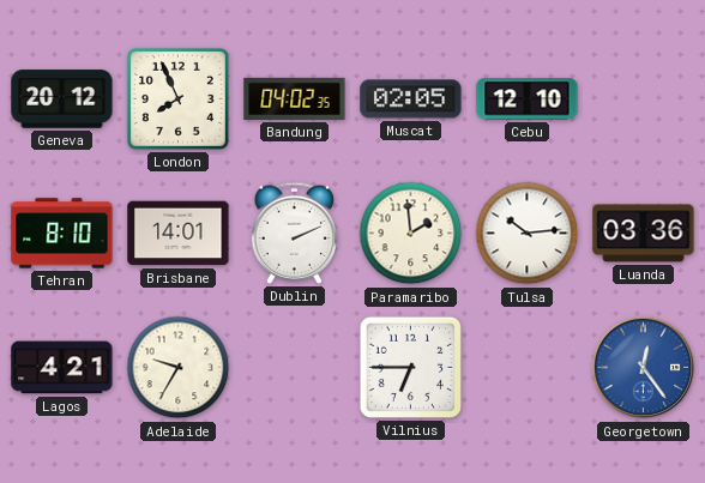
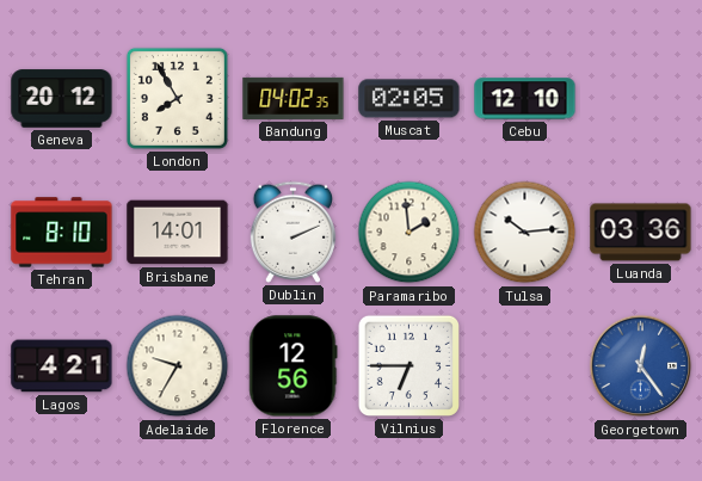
London: 7:56 -> 7:55
Florence: none -> 12:56
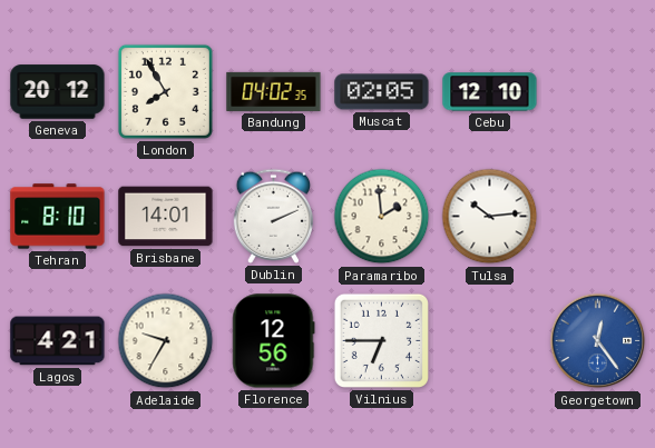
Luanda: 03:36 -> none
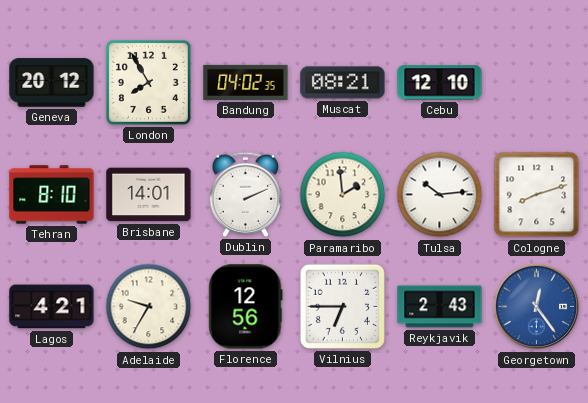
Muscat: 02:05 -> 08:21
Cologne: none -> 8:12
Reykjavik: none -> 2:43
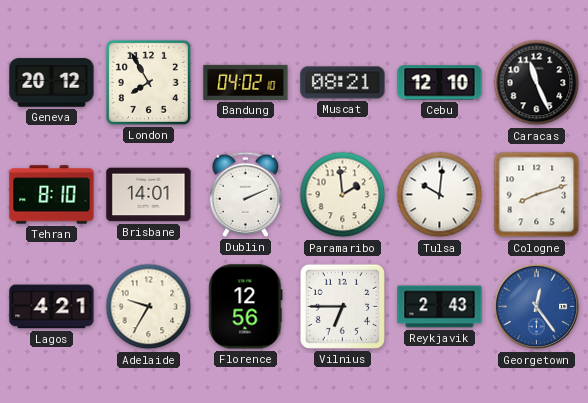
Bandung: 04:02:35 -> 04:02:10
Caracas: none -> 11:26
Tulsa: 10:14 -> 10:01
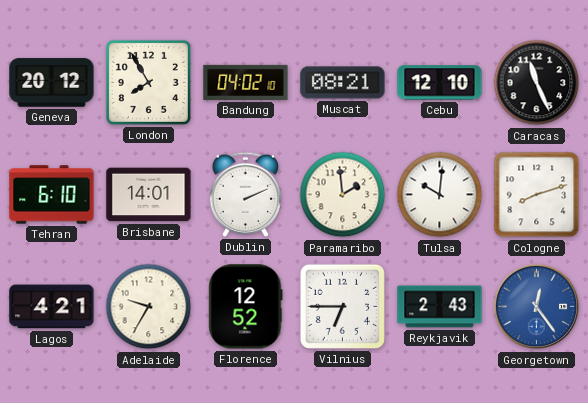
Tehran: 8:10 -> 6:10
Florence: 12:56 -> 12:52
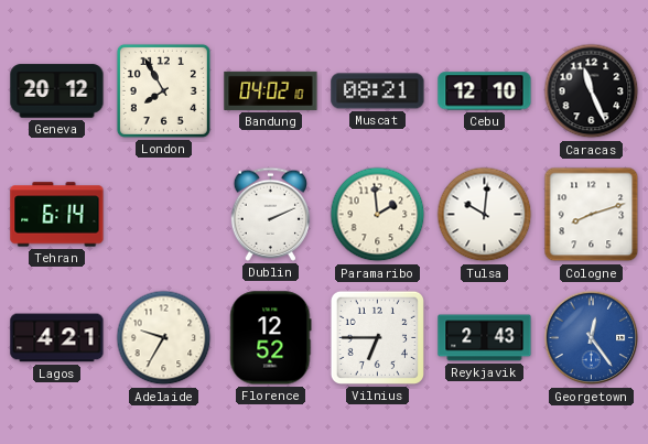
Tehran: 6:10 -> 6:14
Brisbane: 14:01 -> none
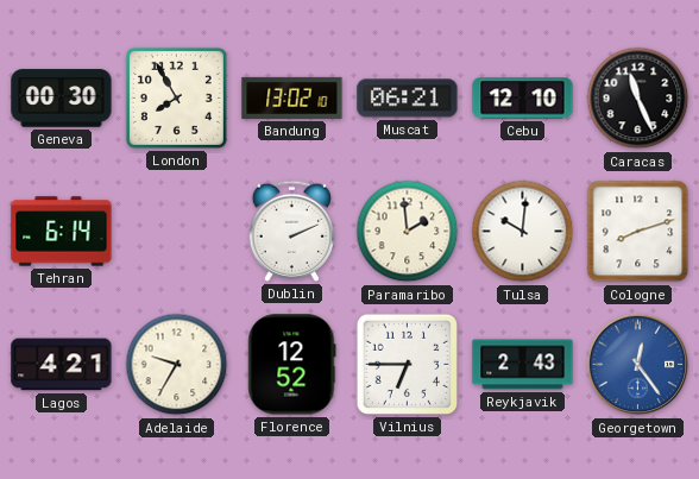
Geneva: 20:12 -> 00:30
Bandung: 04:02 -> 13:02
Muscat: 08:21 -> 06:21
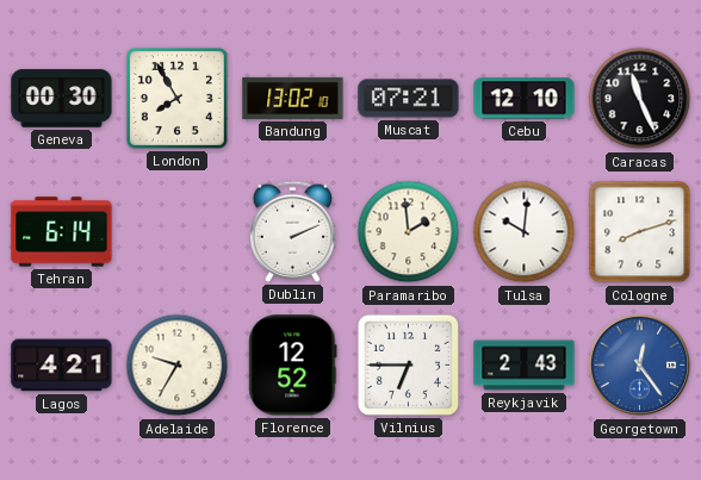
Muscat: 06:21 -> 07:21
